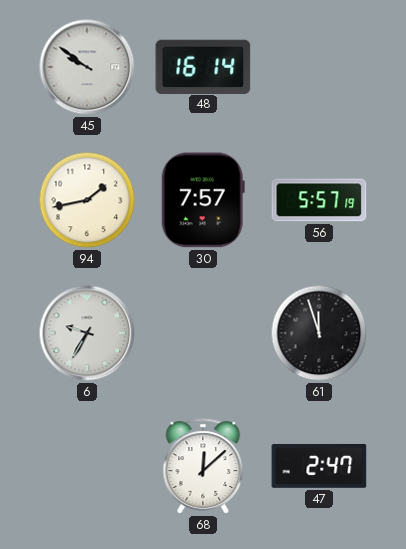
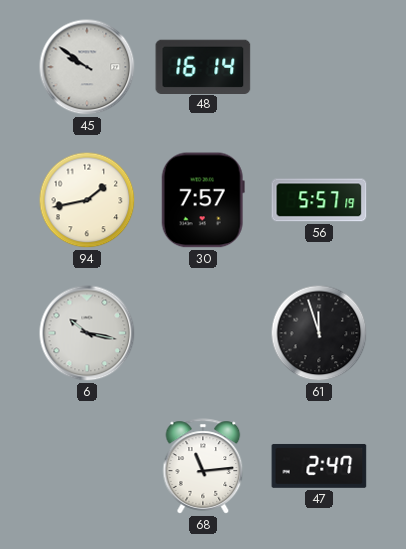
6: 9:35 -> 10:17
68: 12:08 -> 11:14
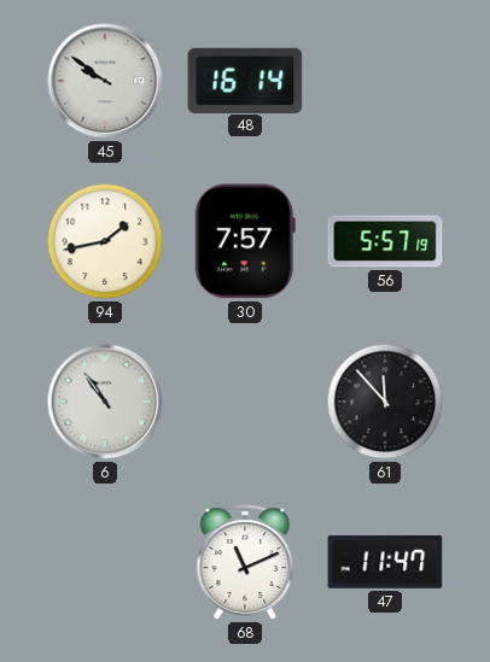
6: 10:17 -> 10:54
61: 11:57 -> 11:53
68: 11:14 -> 11:11
47: 2:47 -> 11:47
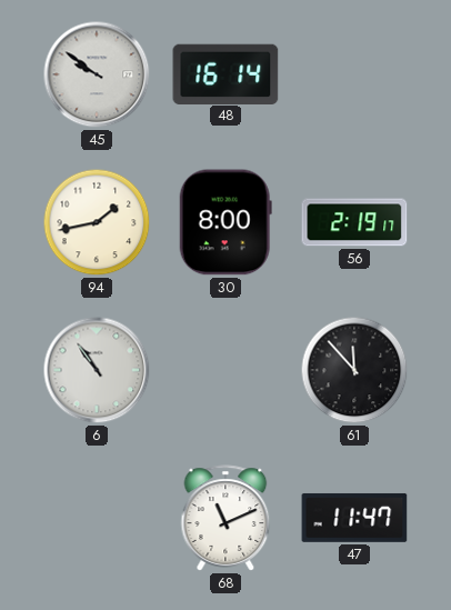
30: 7:57 -> 8:00
56: 5:57 -> 2:19
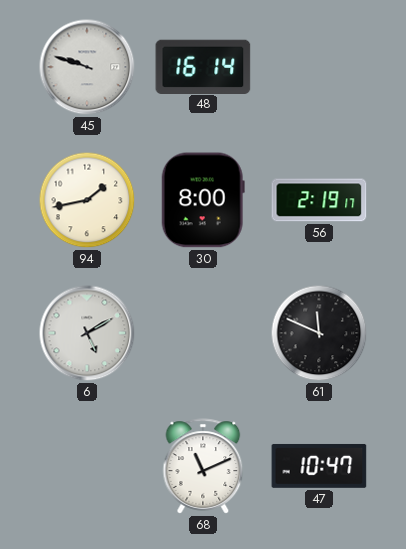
45: 9:51 -> 9:48
6: 10:54 -> 5:10
61: 11:53 -> 11:49
47: 11:47 -> 10:47
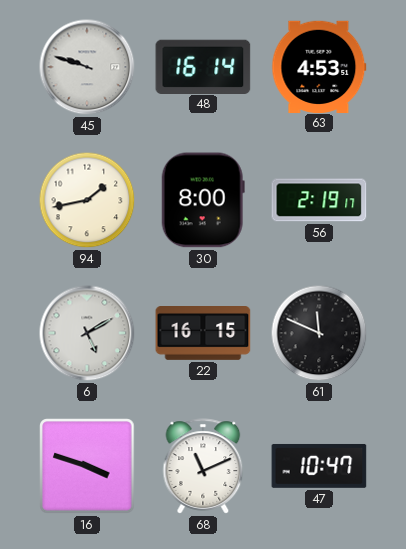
63: none -> 4:53
22: none -> 16:15
16: none -> 3:48
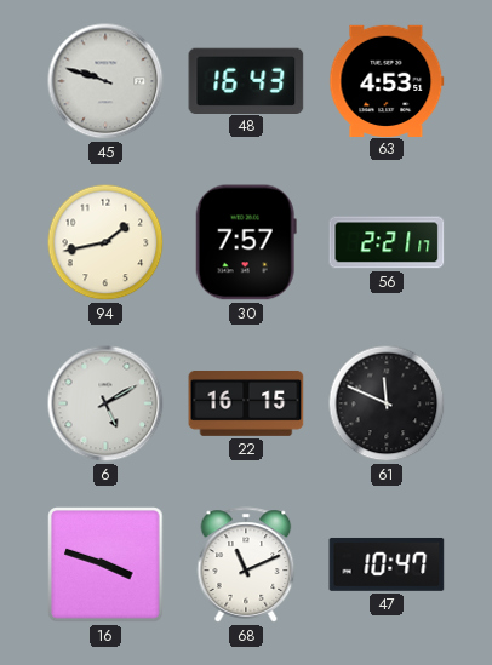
48: 16:14 -> 16:43
30: 8:00 -> 7:57
56: 2:19 -> 2:21
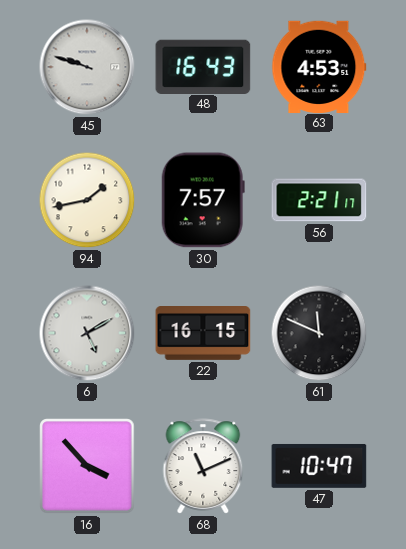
16: 3:48 -> 3:53
